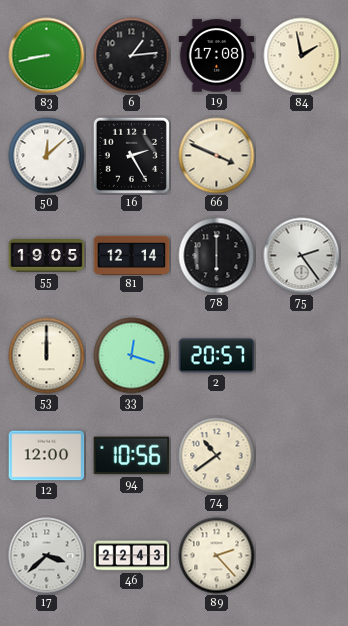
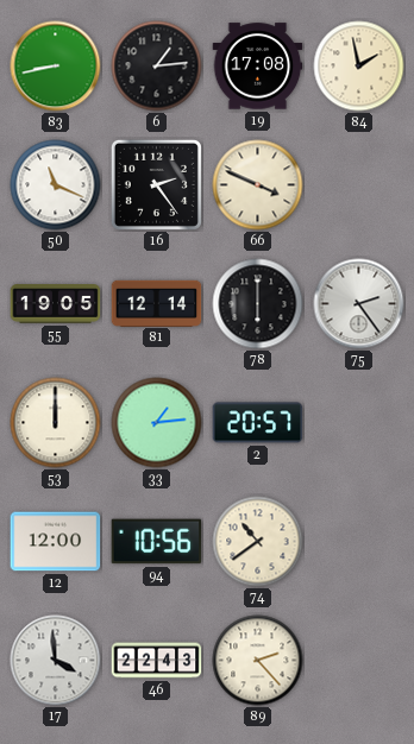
50: 12:08 -> 11:19
16: 2:25 -> 2:24
33: 12:18 -> 1:14
17: 3:38 -> 3:59
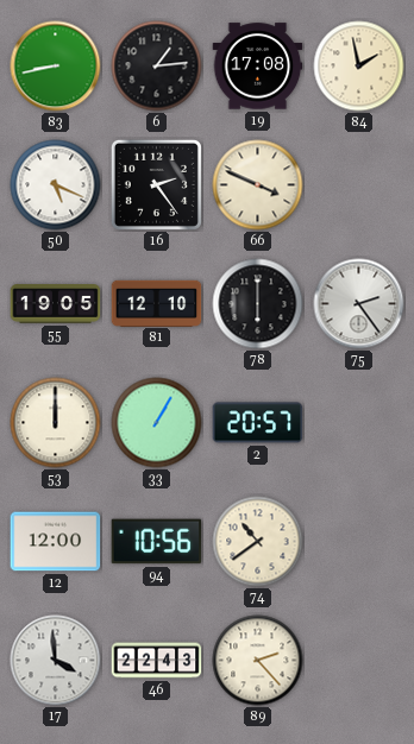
50: 11:19 -> 5:19
81: 12:14 -> 12:10
33: 1:14 -> 1:05
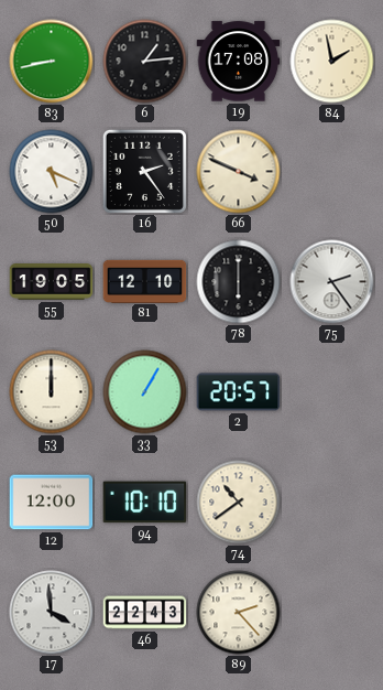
94: 10:56 -> 10:10
